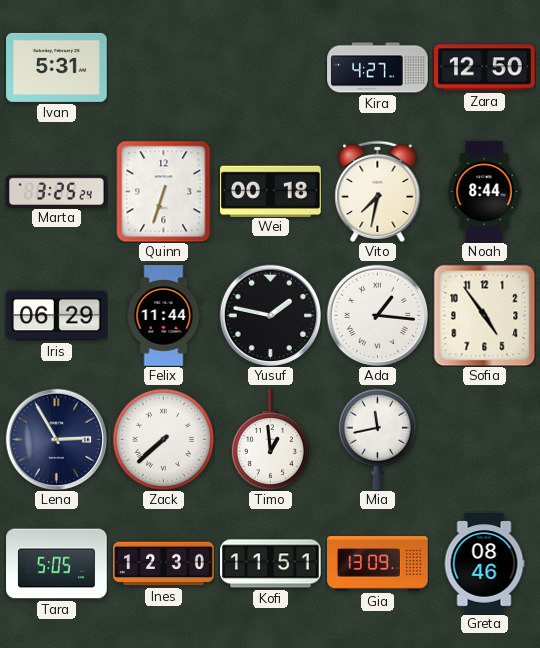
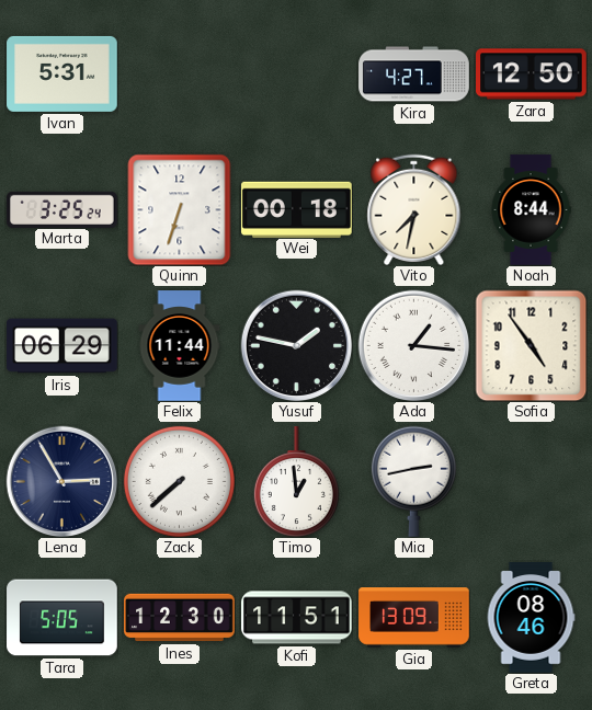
Mia: 11:43 -> 2:43
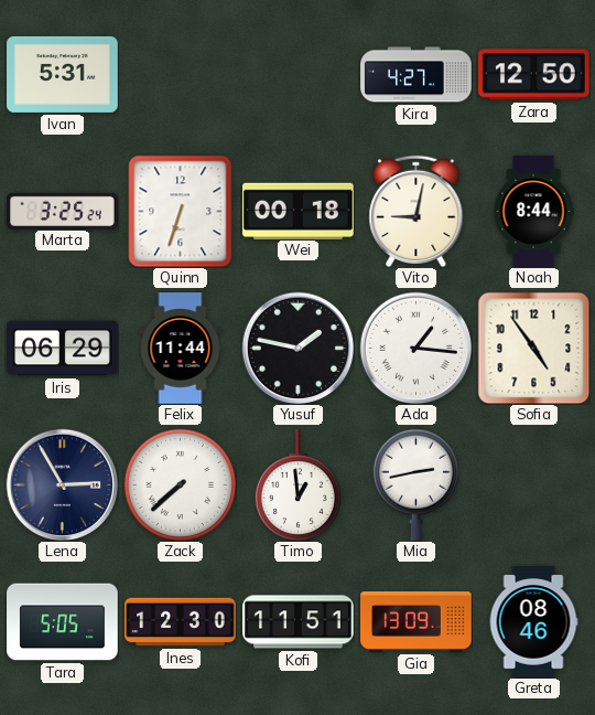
Vito: 7:32 -> 9:02
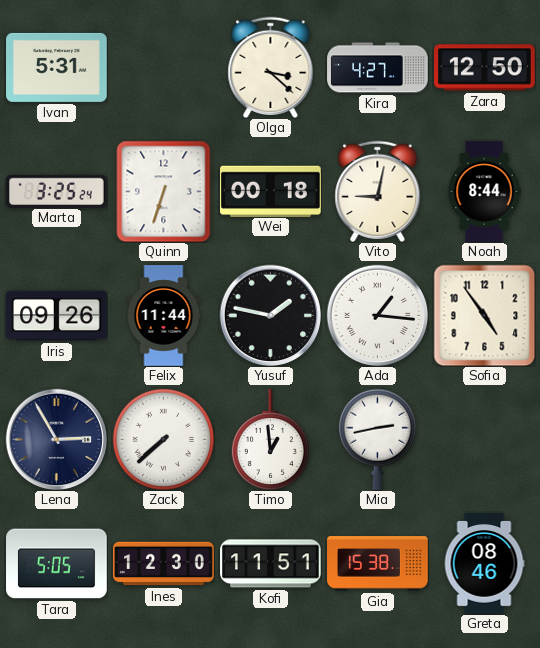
Olga: none -> 3:22
Iris: 06:29 -> 09:26
Gia: 13:09 -> 15:38
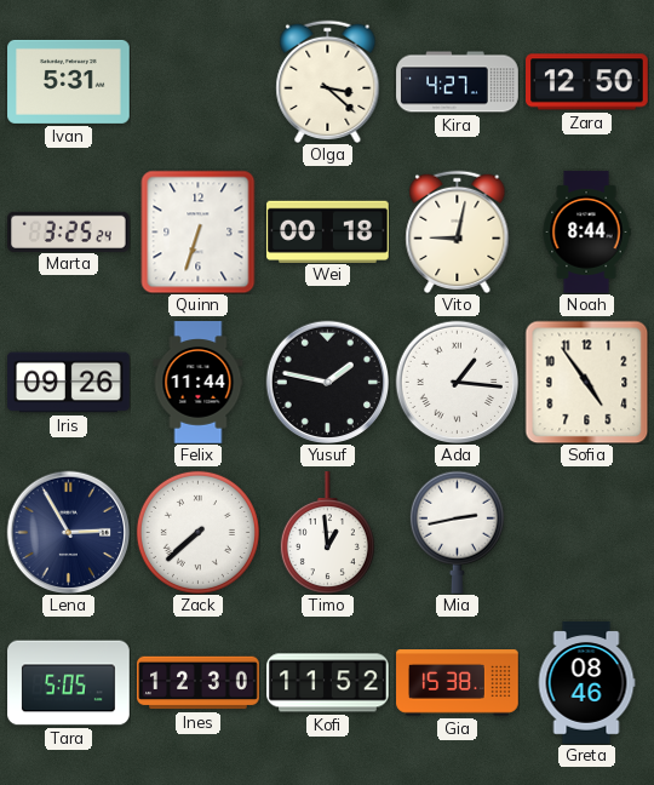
Kofi: 11:51 -> 11:52
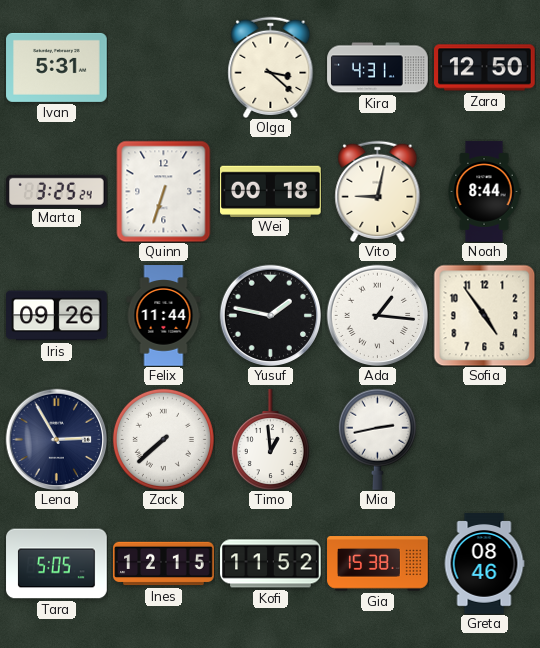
Kira: 4:27 -> 4:31
Ines: 12:30 -> 12:15
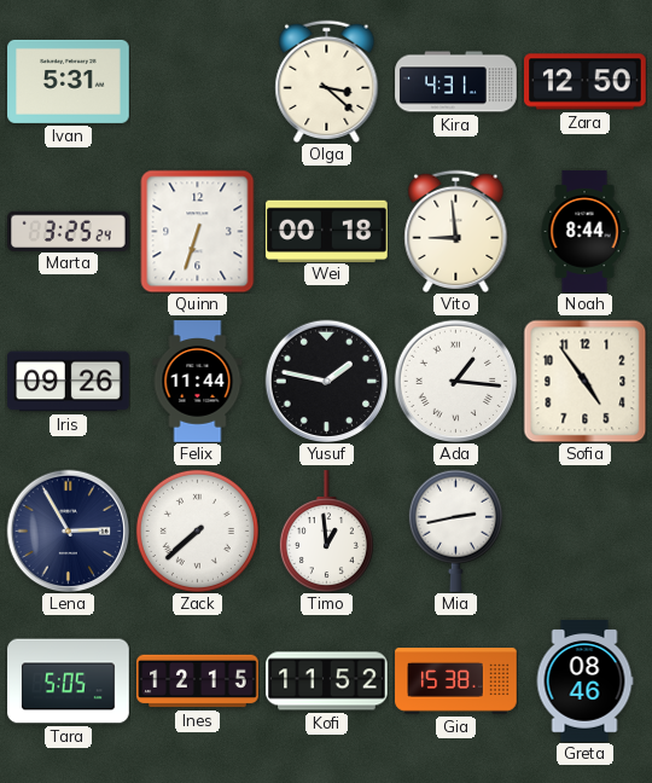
Vito: 9:02 -> 8:59
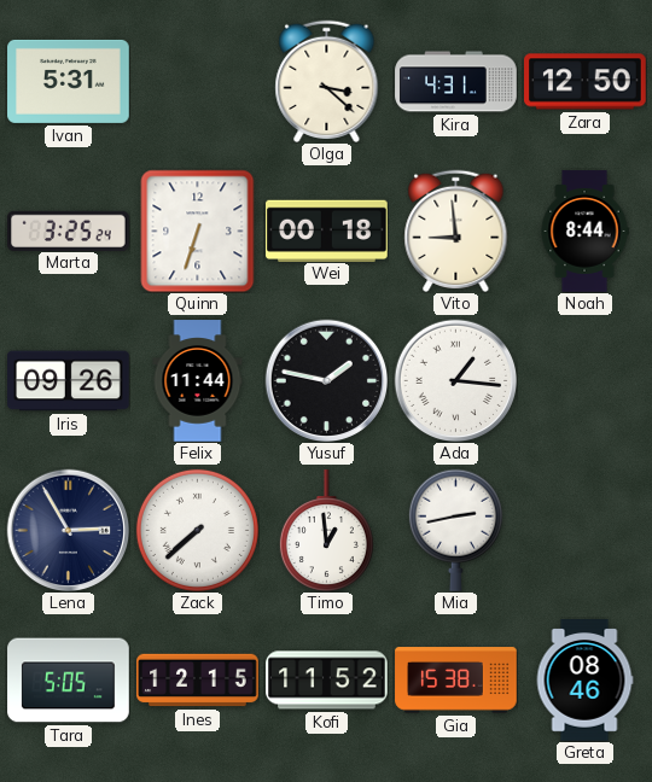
Sofia: 4:54 -> none
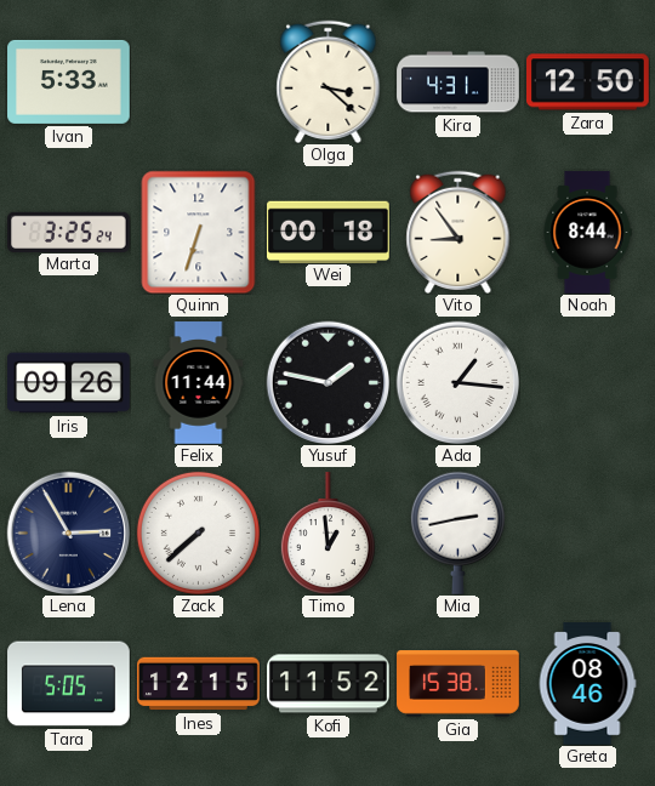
Ivan: 5:31 -> 5:33
Vito: 8:59 -> 8:54
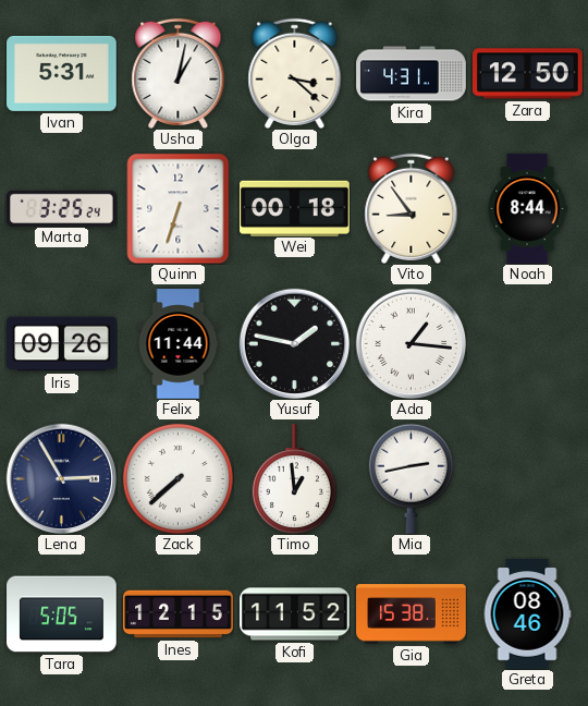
Ivan: 5:33 -> 5:31
Usha: none -> 1:02
